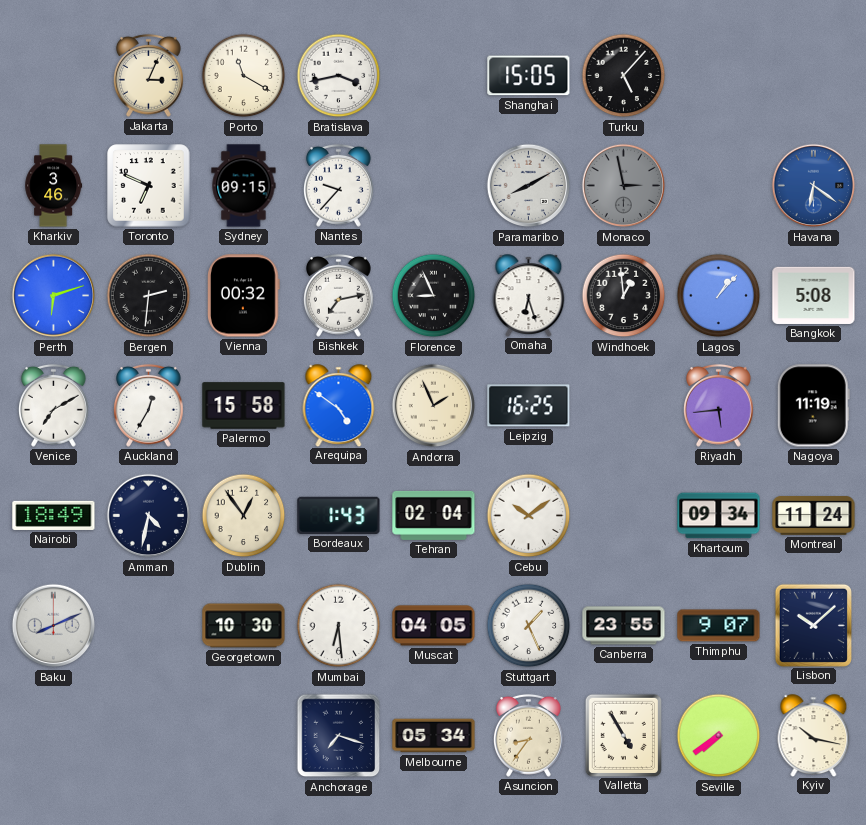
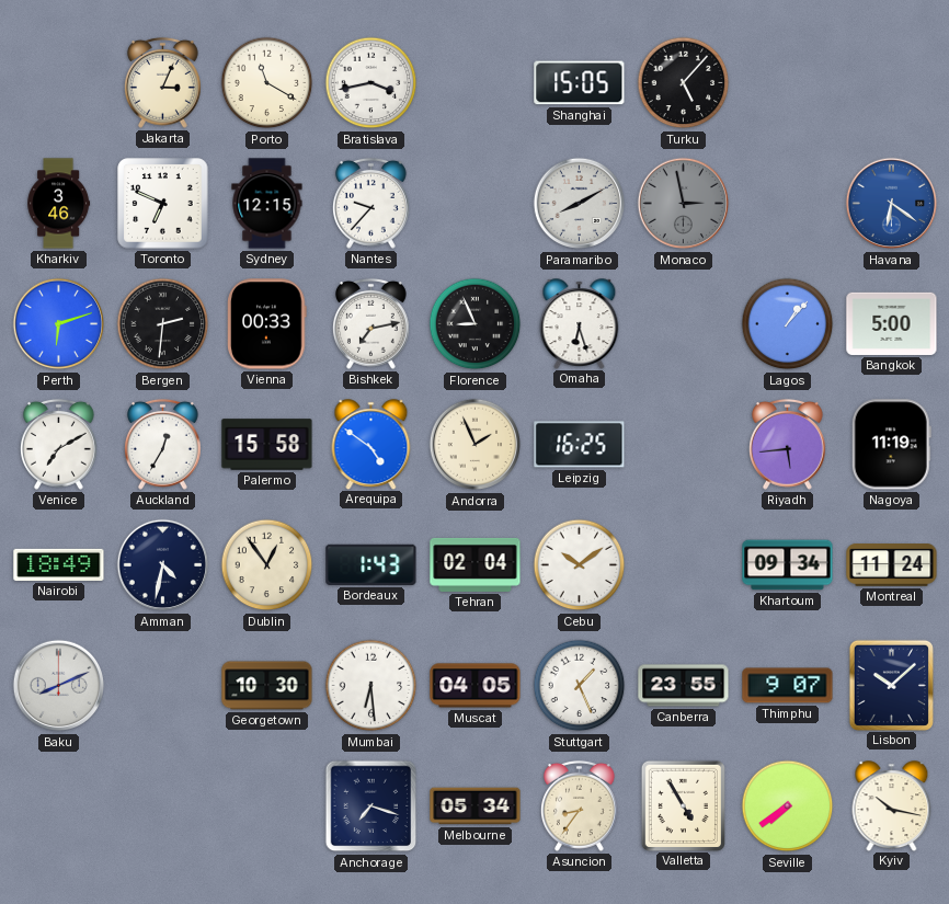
Sydney: 09:15 -> 12:15
Vienna: 00:32 -> 00:33
Windhoek: 12:59 -> none
Bangkok: 5:08 -> 5:00
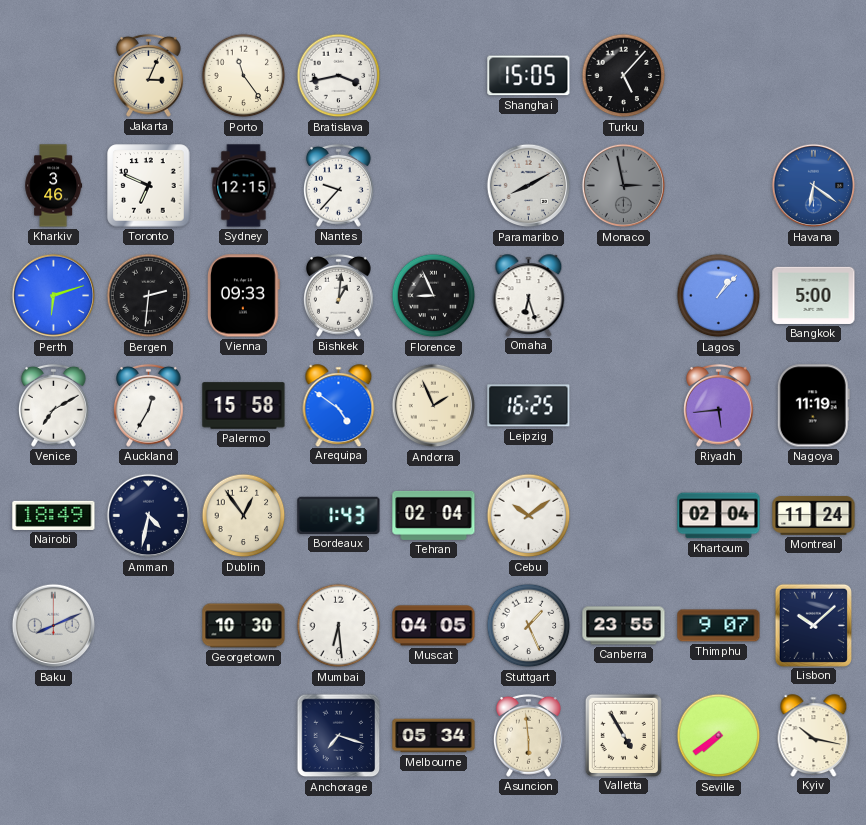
Porto: 11:20 -> 11:24
Vienna: 00:33 -> 09:33
Bishkek: 7:13 -> 1:01
Khartoum: 09:34 -> 02:04
Asuncion: 8:36 -> 5:59
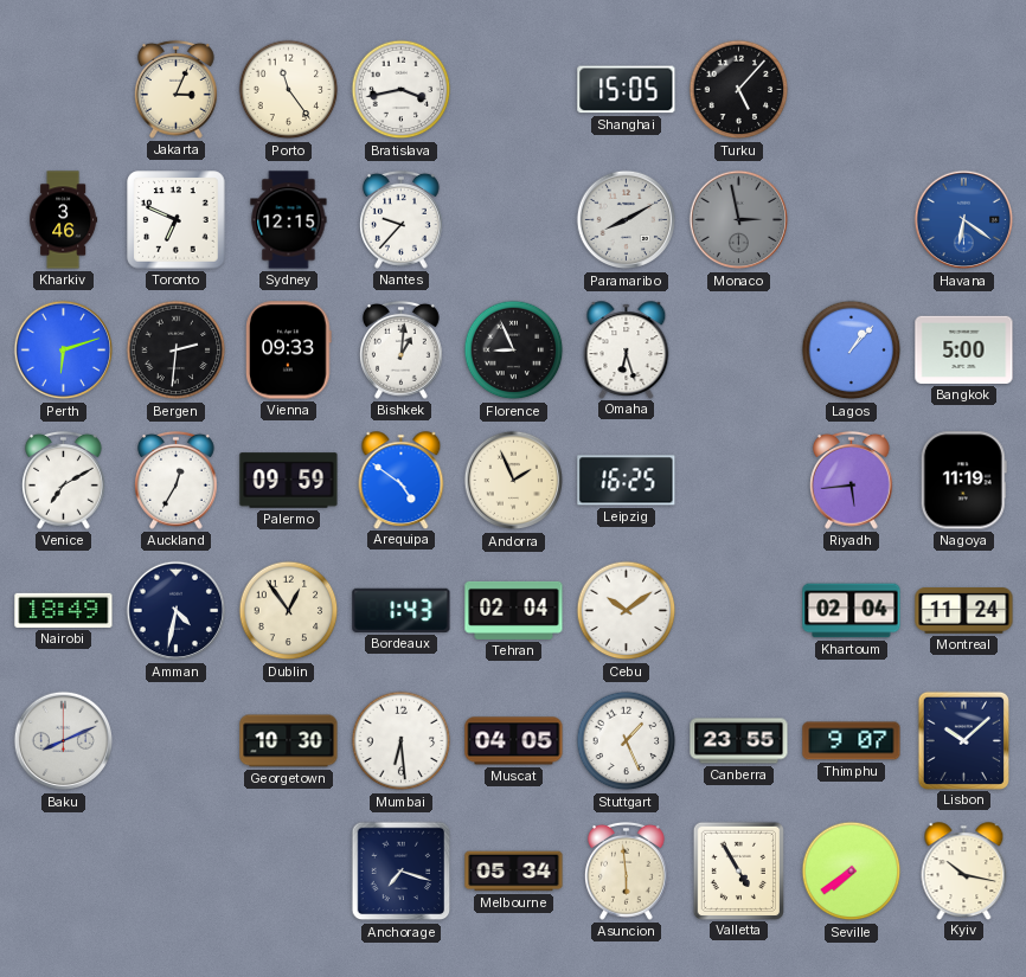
Palermo: 15:58 -> 09:59
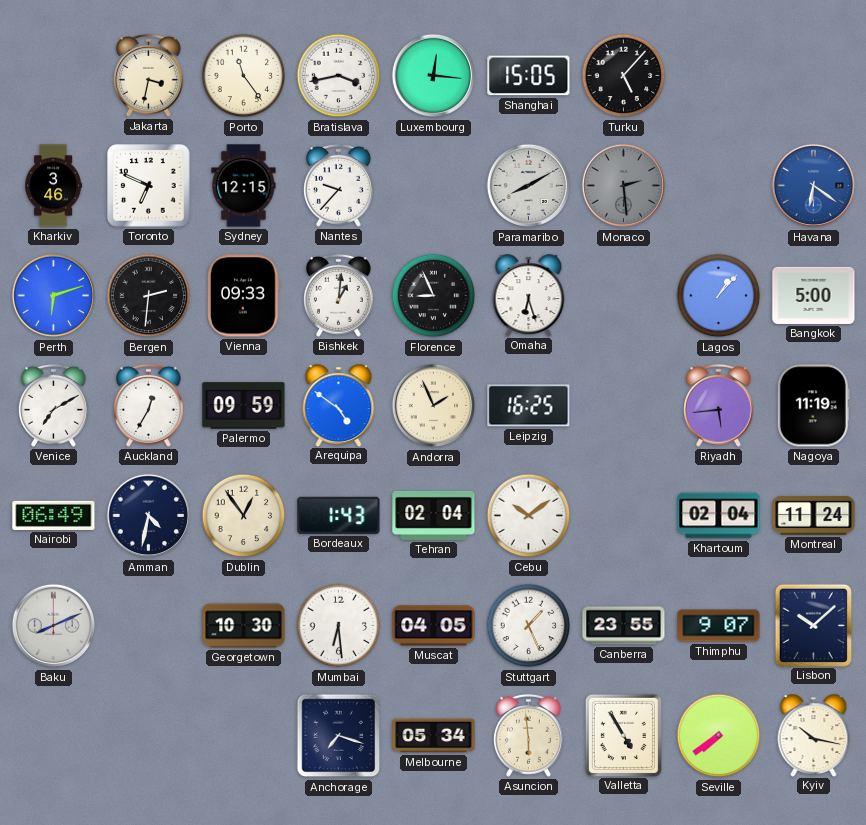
Jakarta: 3:04 -> 3:32
Luxembourg: none -> 12:16
Monaco: 2:58 -> 2:29
Nairobi: 18:49 -> 06:49
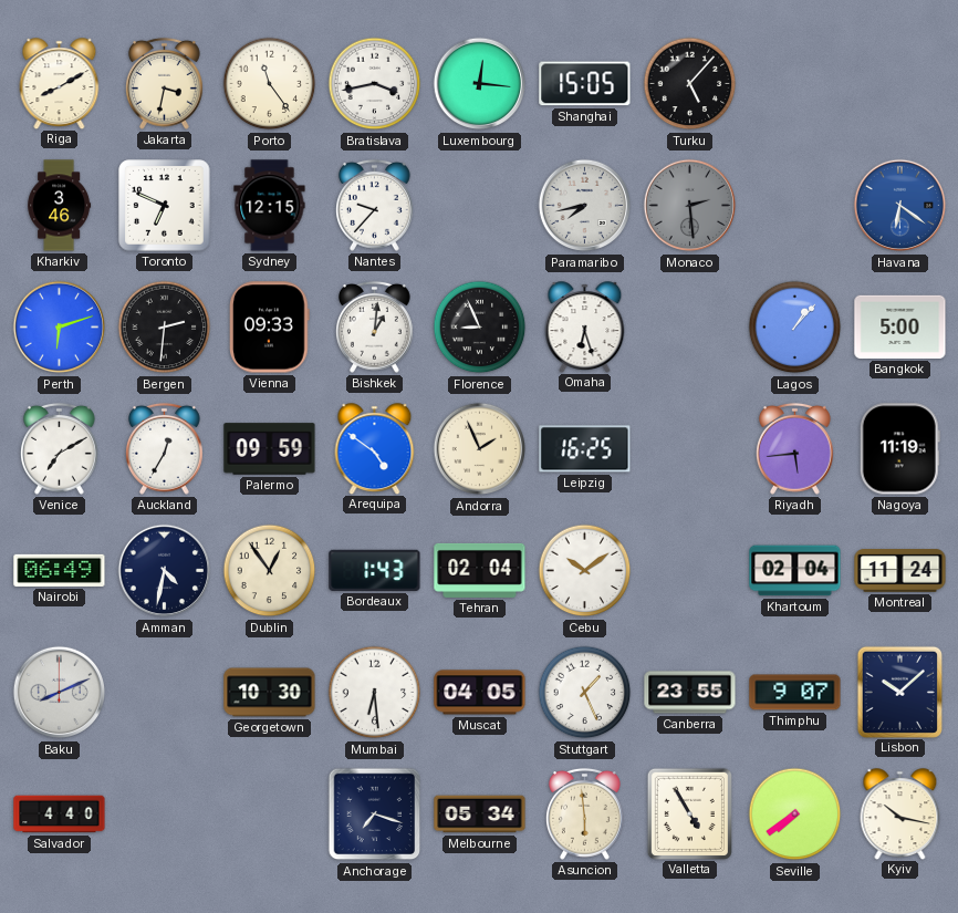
Riga: none -> 8:10
Paramaribo: 8:10 -> 7:43
Salvador: none -> 4:40
